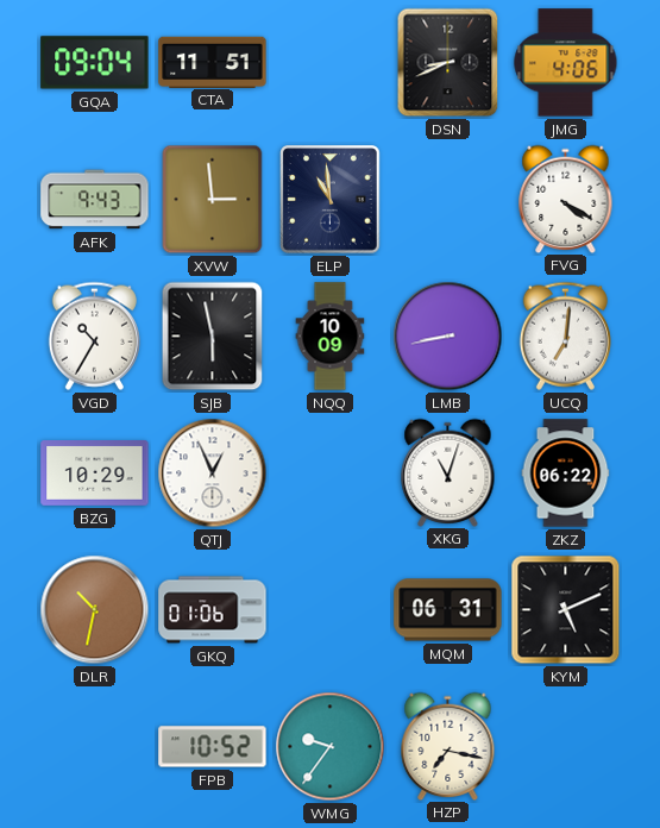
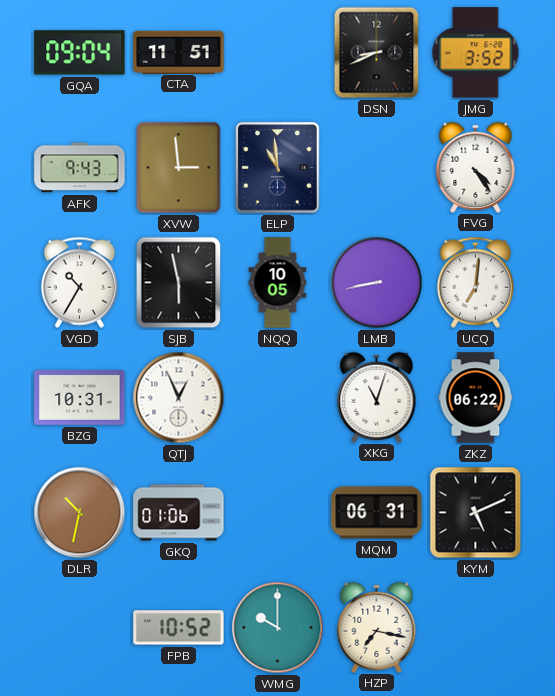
JMG: 4:06 -> 3:52
FVG: 4:20 -> 4:24
NQQ: 10:09 -> 10:05
BZG: 10:29 -> 10:31
WMG: 9:36 -> 10:00
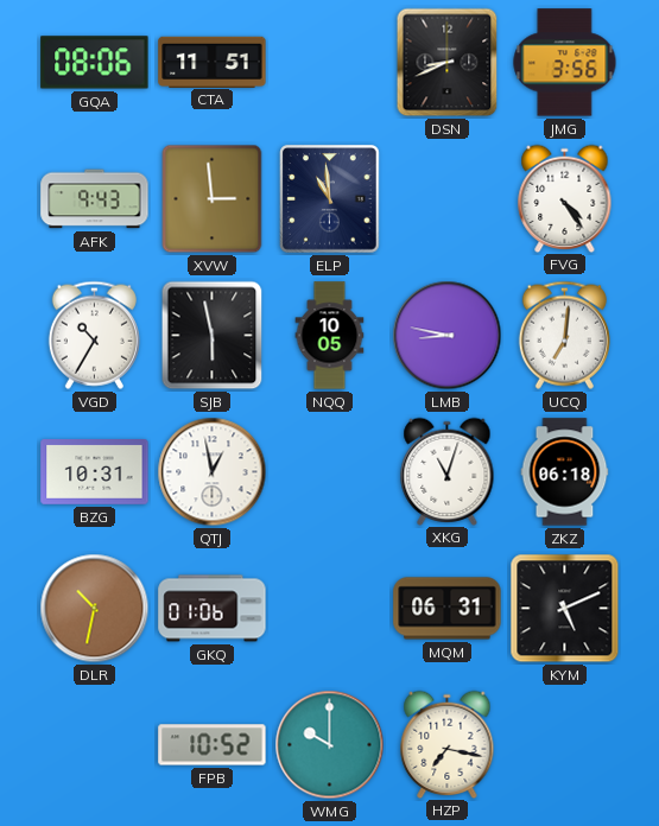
GQA: 09:04 -> 08:06
JMG: 3:52 -> 3:56
LMB: 8:43 -> 8:47
QTJ: 12:56 -> 12:58
ZKZ: 06:22 -> 06:18
